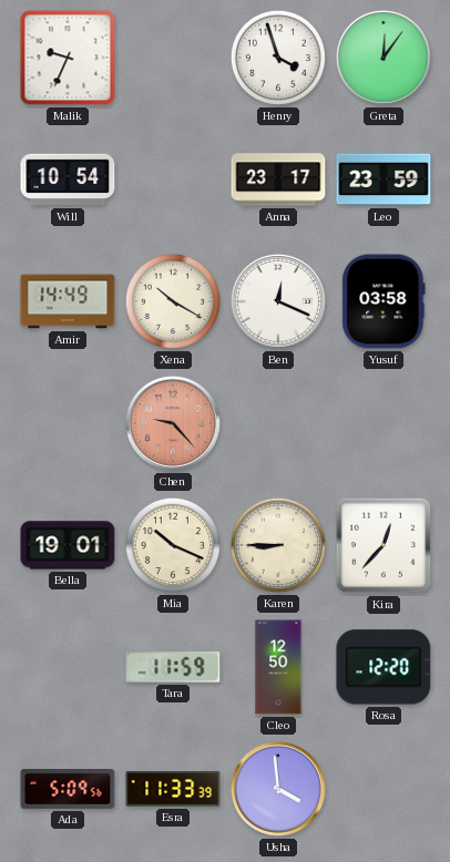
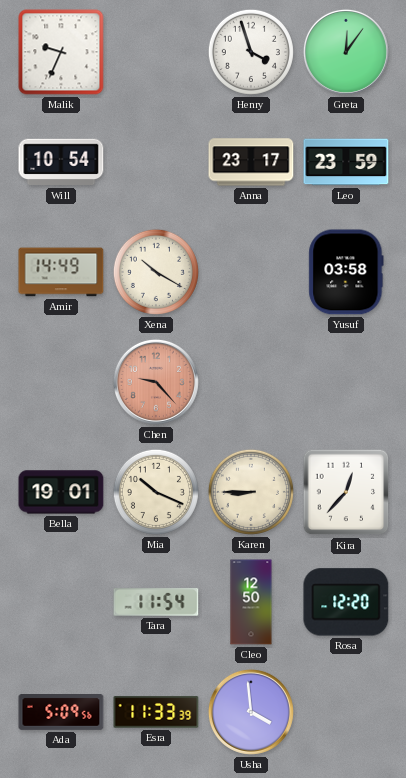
Ben: 12:19 -> none
Tara: 11:59 -> 11:54
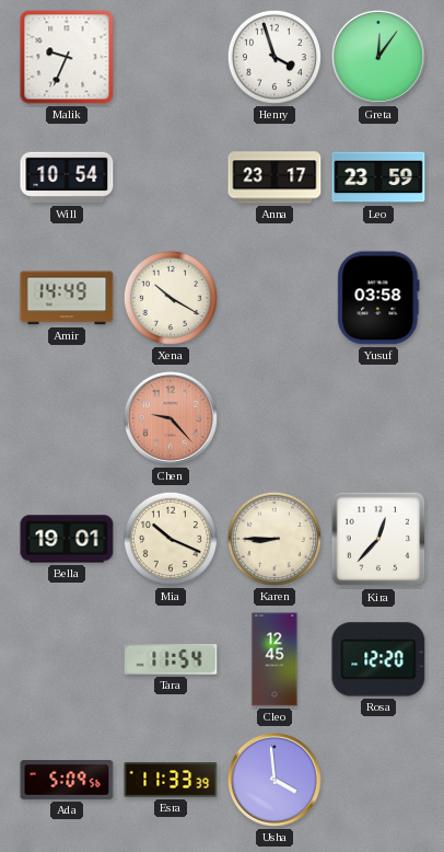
Cleo: 12:50 -> 12:45
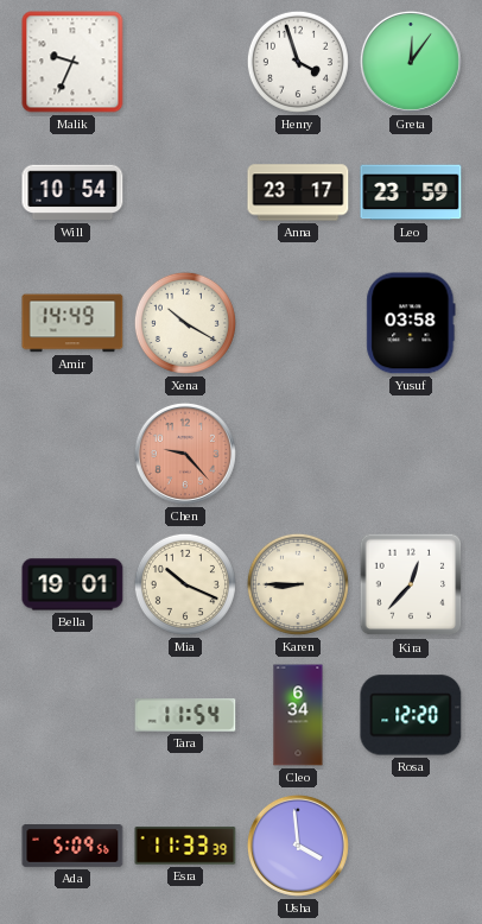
Cleo: 12:45 -> 6:34
